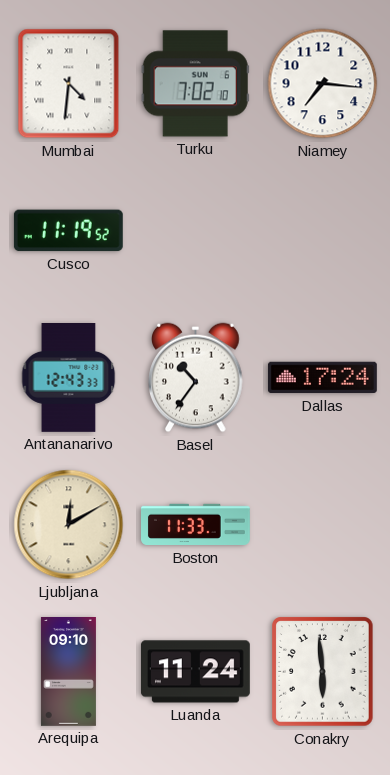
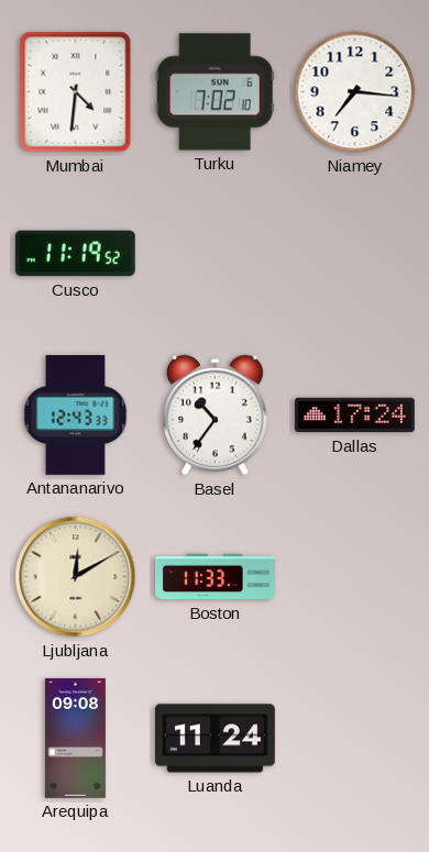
Arequipa: 09:10 -> 09:08
Conakry: 5:59 -> none
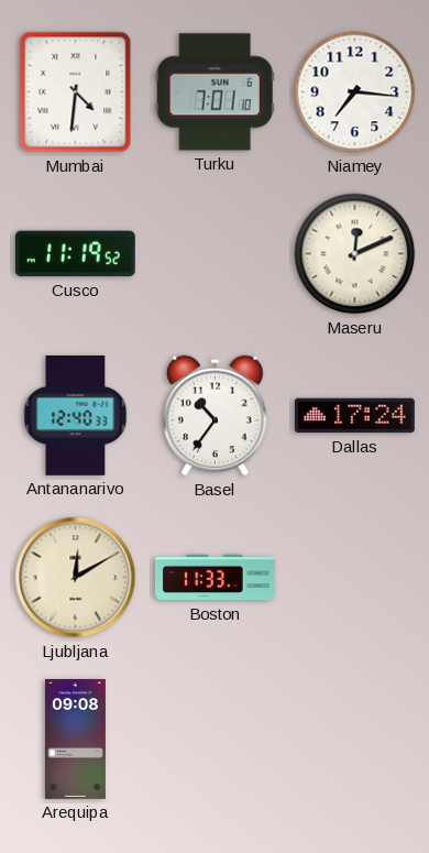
Turku: 7:02 -> 7:01
Maseru: none -> 12:11
Antananarivo: 12:43 -> 12:40
Luanda: 11:24 -> none
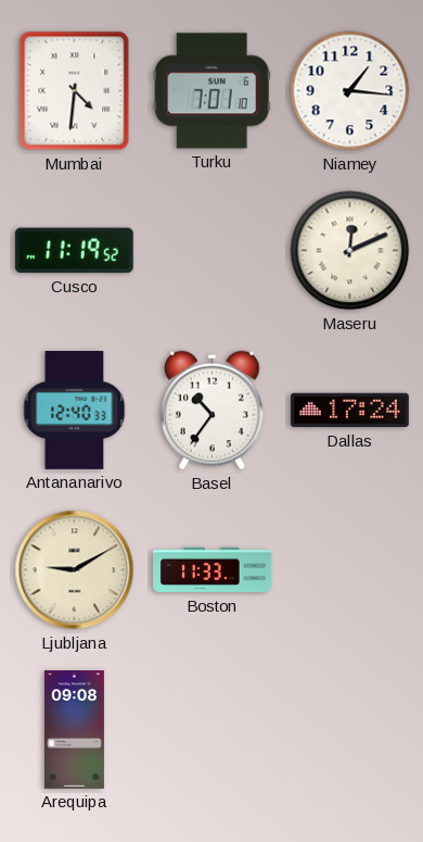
Niamey: 7:16 -> 1:16
Ljubljana: 12:10 -> 9:10
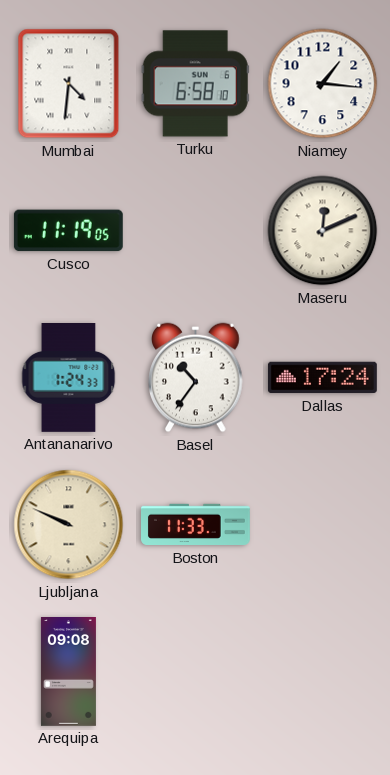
Turku: 7:01 -> 6:58
Cusco: 11:19:52 -> 11:19:05
Antananarivo: 12:40 -> 1:24
Ljubljana: 9:10 -> 9:49
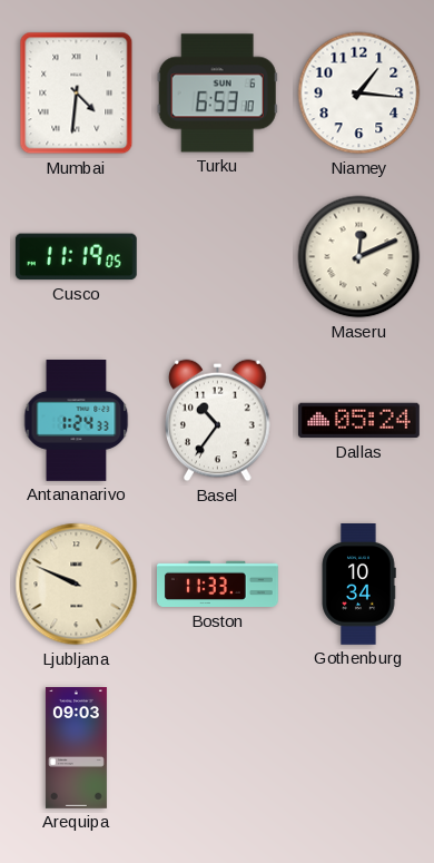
Turku: 6:58 -> 6:53
Dallas: 17:24 -> 05:24
Gothenburg: none -> 10:34
Arequipa: 09:08 -> 09:03
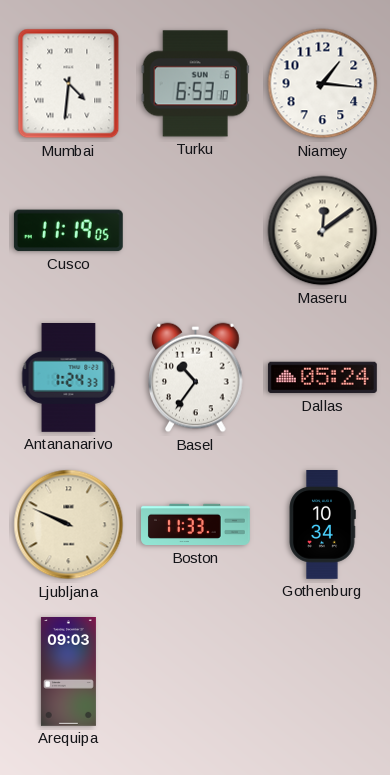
Maseru: 12:11 -> 12:09
